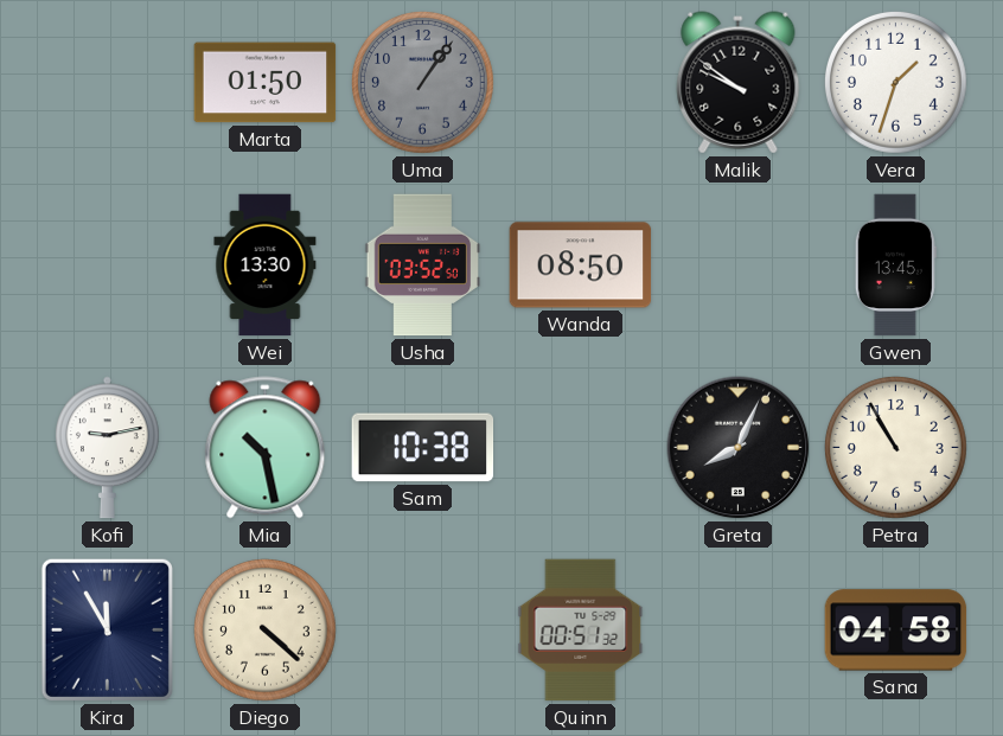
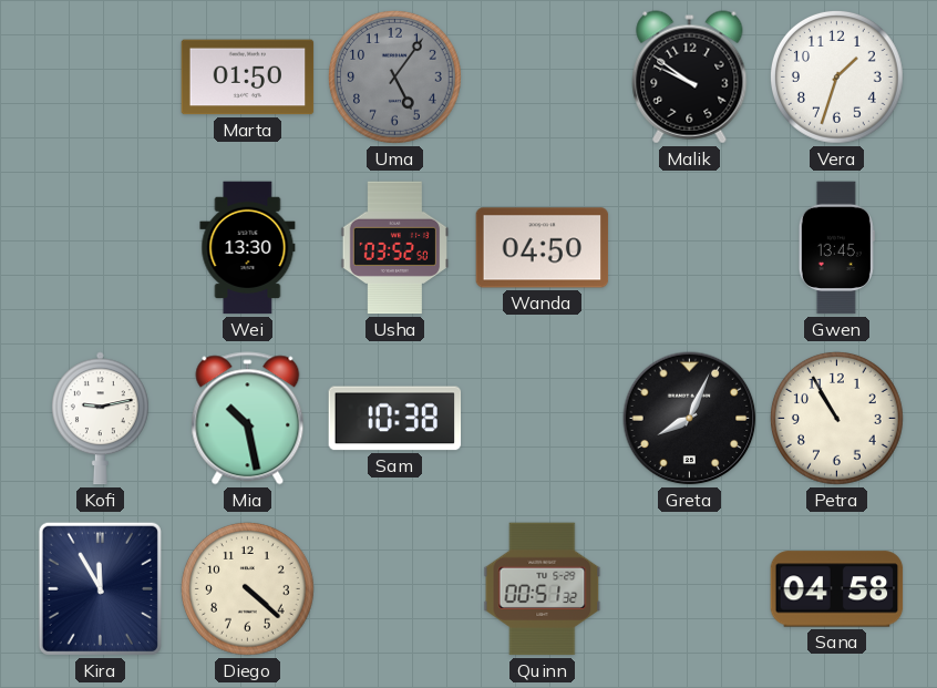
Uma: 1:06 -> 5:06
Wanda: 08:50 -> 04:50
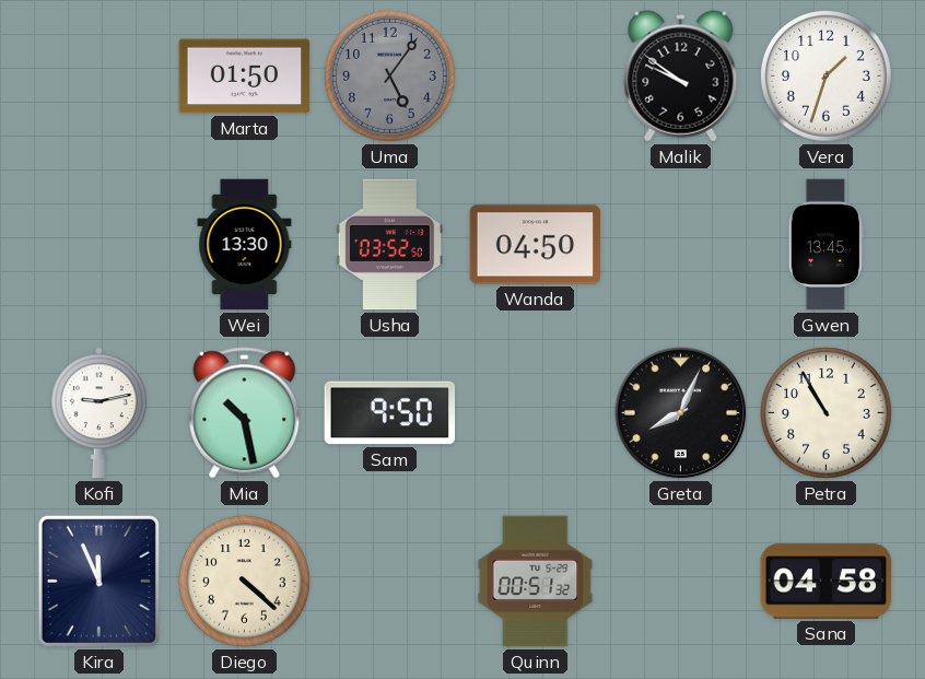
Sam: 10:38 -> 9:50
Kira: 11:55 -> 11:56
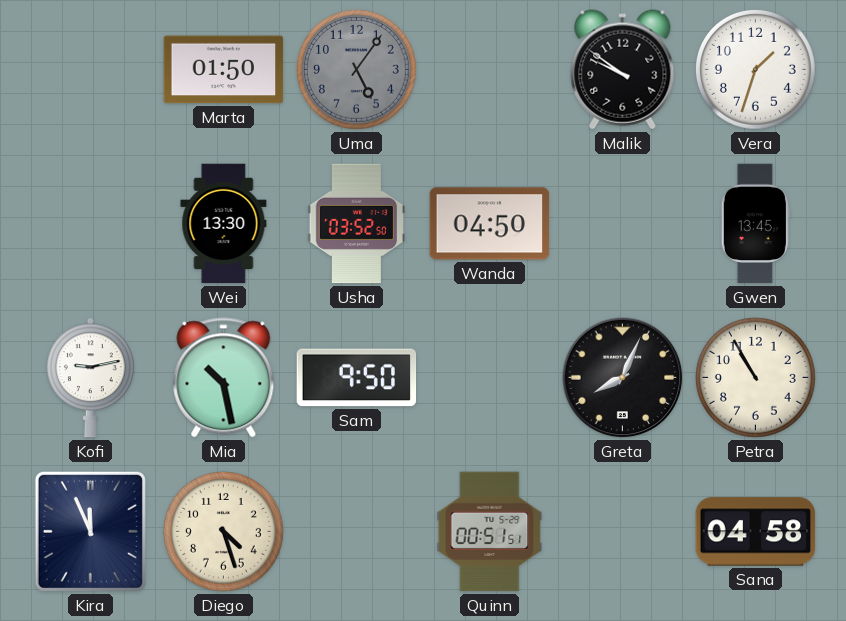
Diego: 4:22 -> 4:27
Quinn: 00:51:32 -> 00:51:51
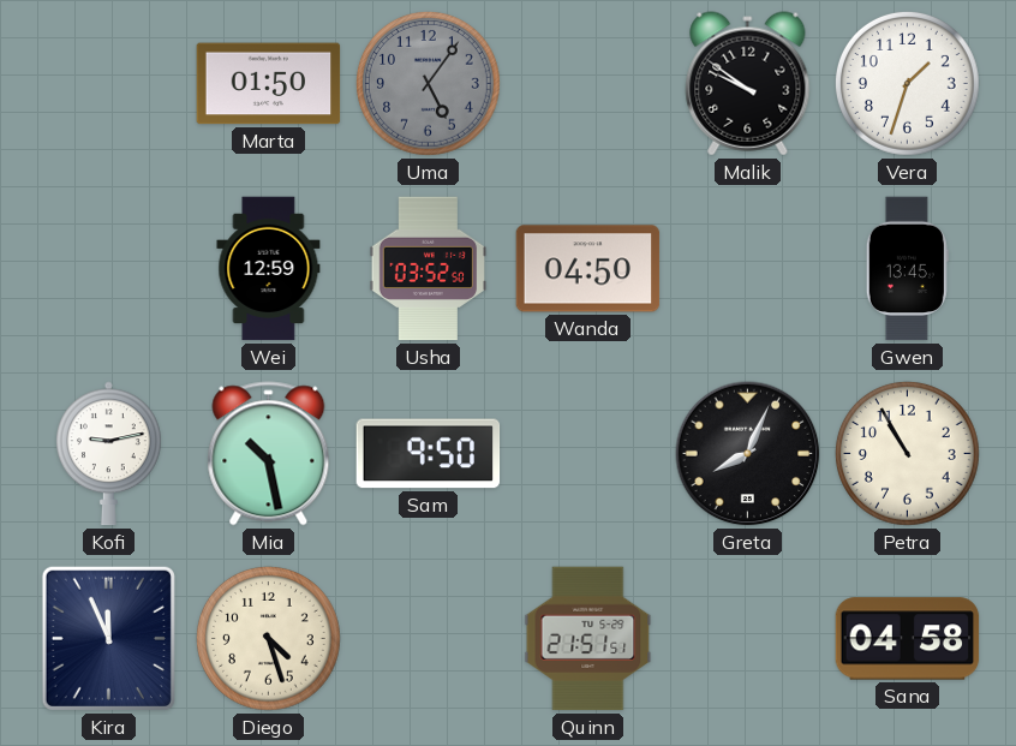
Wei: 13:30 -> 12:59
Quinn: 00:51 -> 21:51
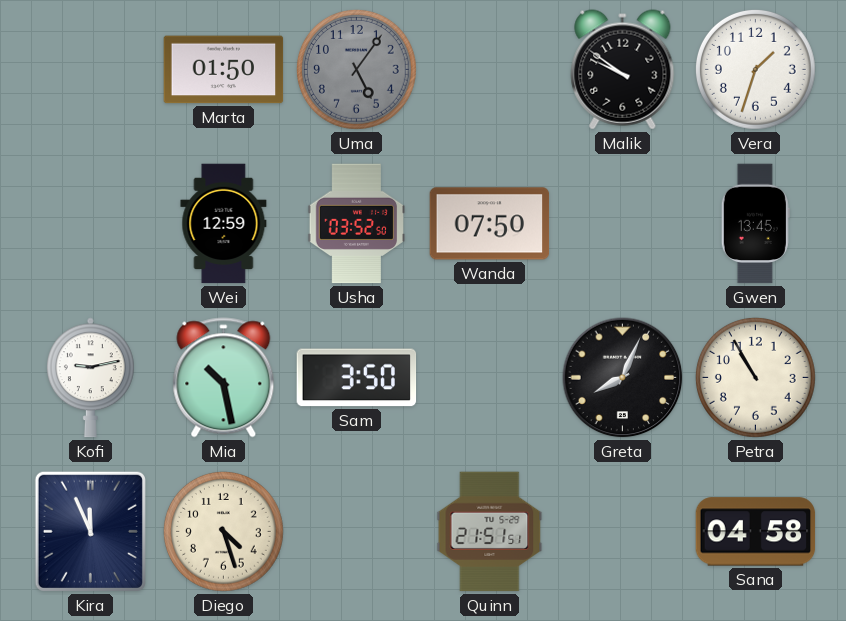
Wanda: 04:50 -> 07:50
Sam: 9:50 -> 3:50
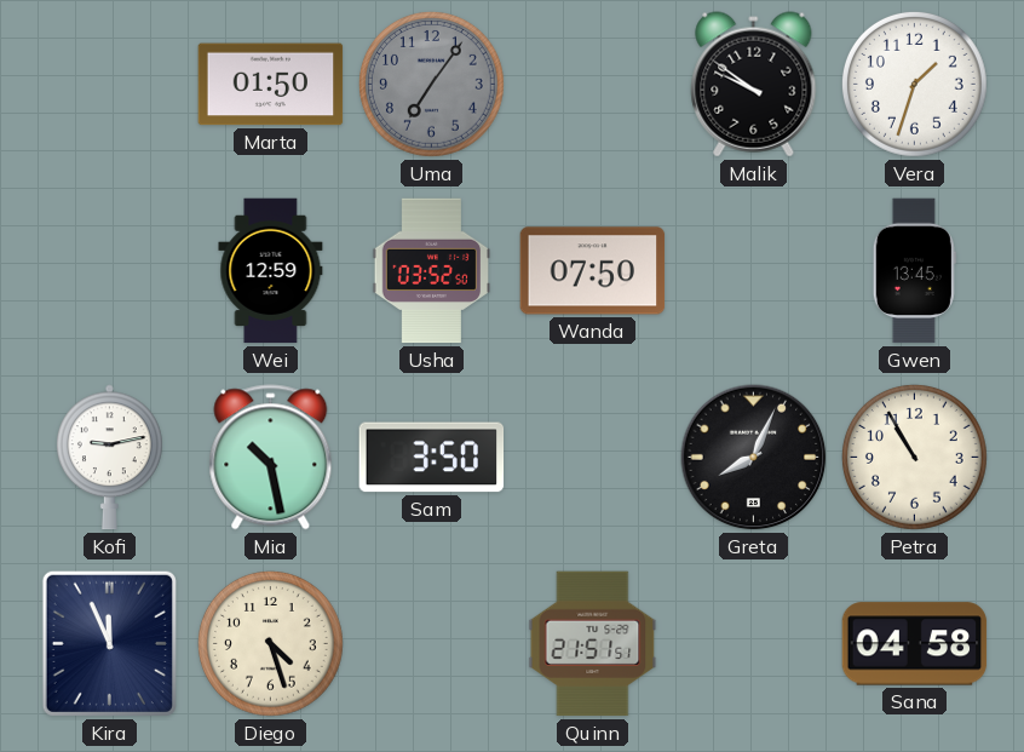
Uma: 5:06 -> 7:06
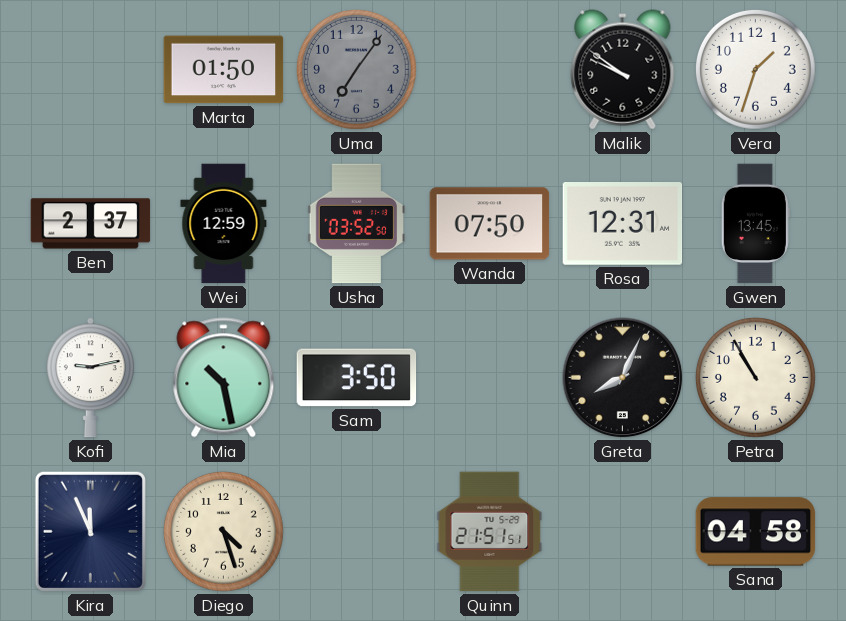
Ben: none -> 2:37
Rosa: none -> 12:31
